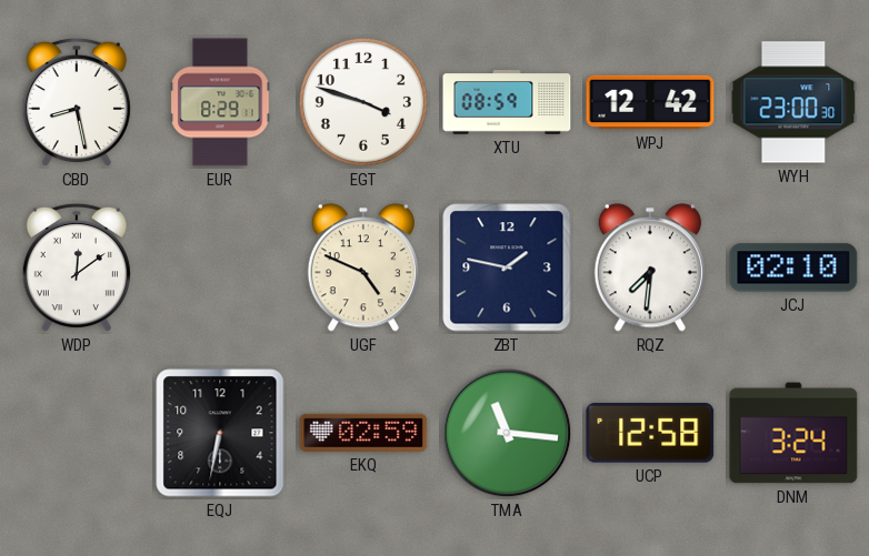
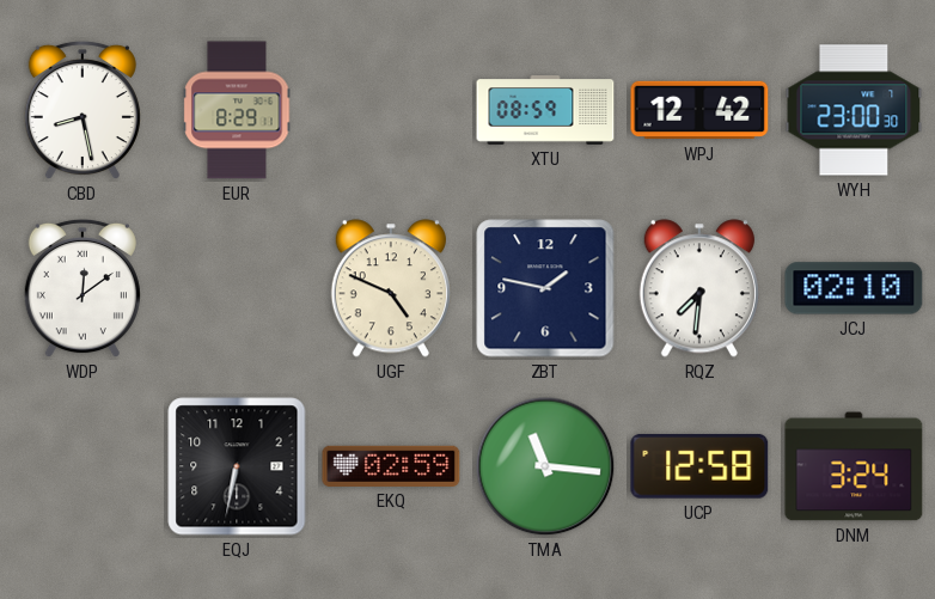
EGT: 3:48 -> none
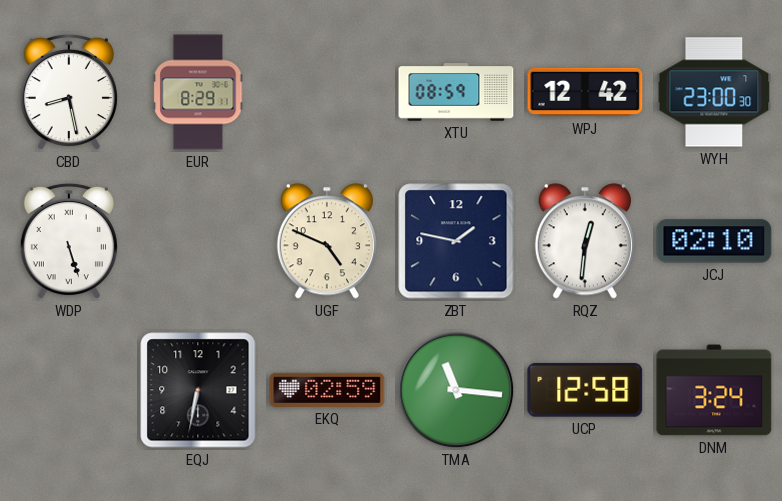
WDP: 12:09 -> 5:27
RQZ: 7:31 -> 12:31
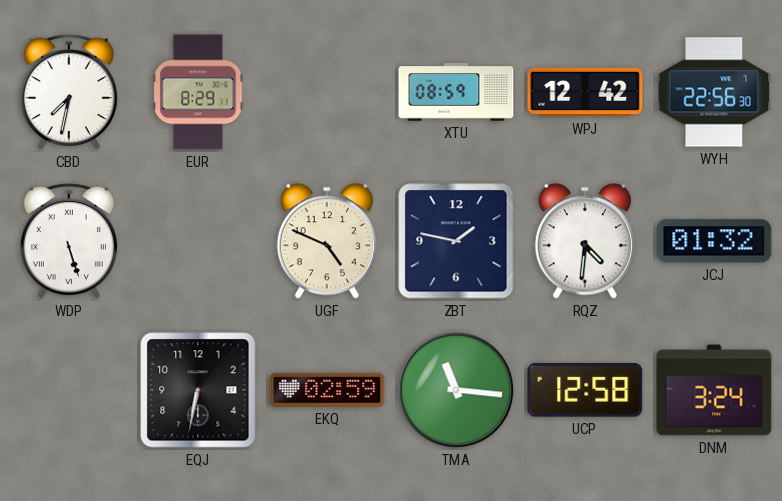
CBD: 8:28 -> 7:32
WYH: 23:00 -> 22:56
RQZ: 12:31 -> 4:31
JCJ: 02:10 -> 01:32
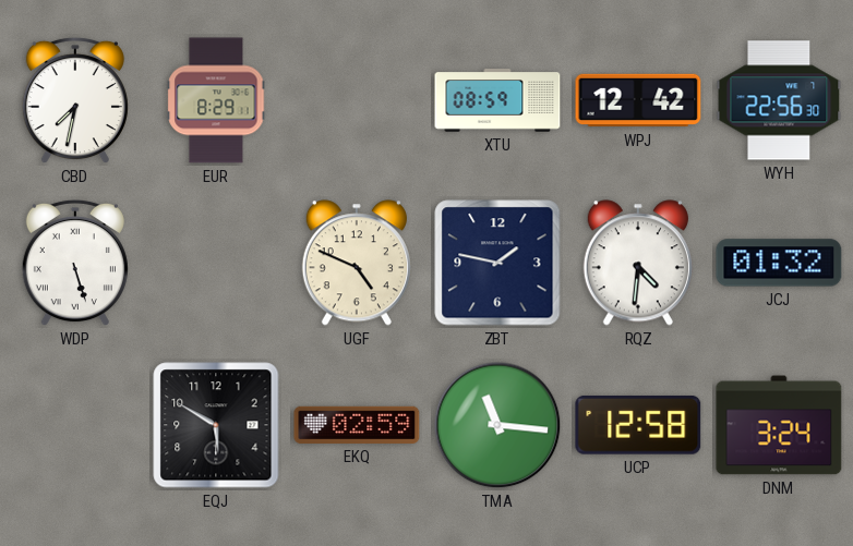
EQJ: 6:32 -> 5:50
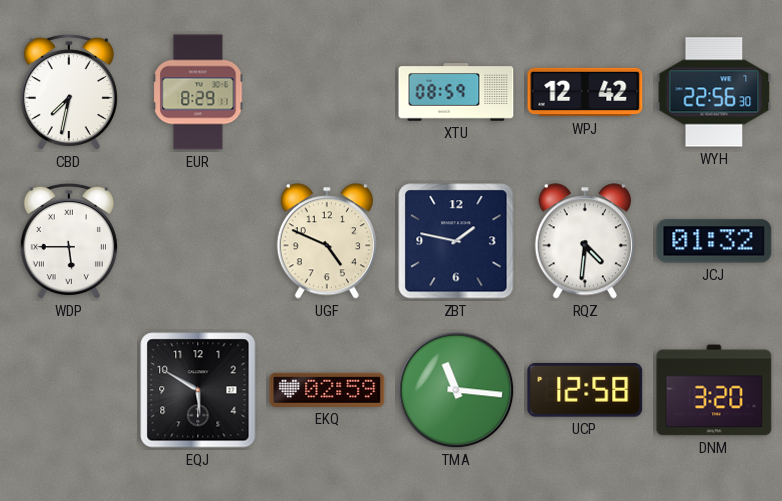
WDP: 5:27 -> 5:45
DNM: 3:24 -> 3:20
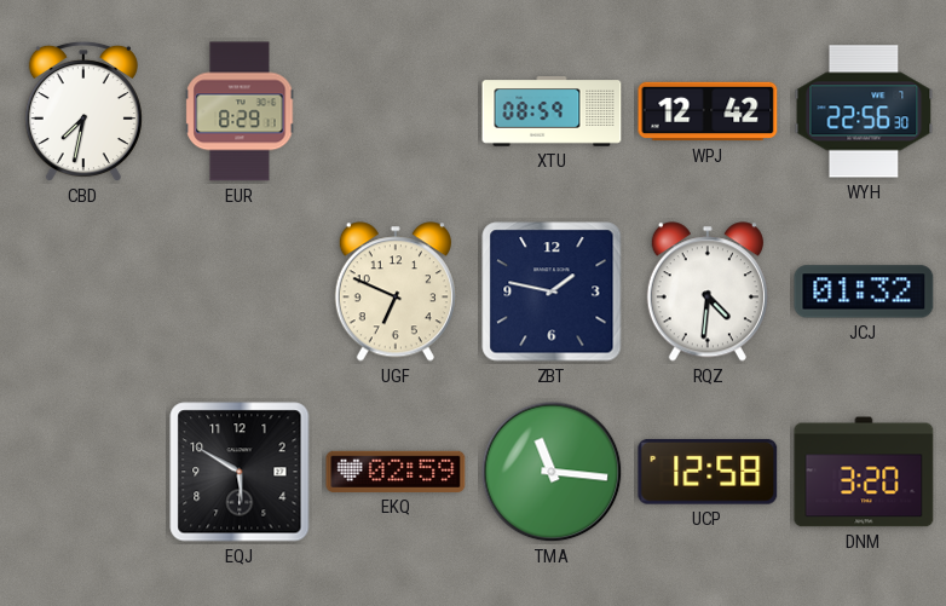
WDP: 5:45 -> none
UGF: 4:49 -> 6:49
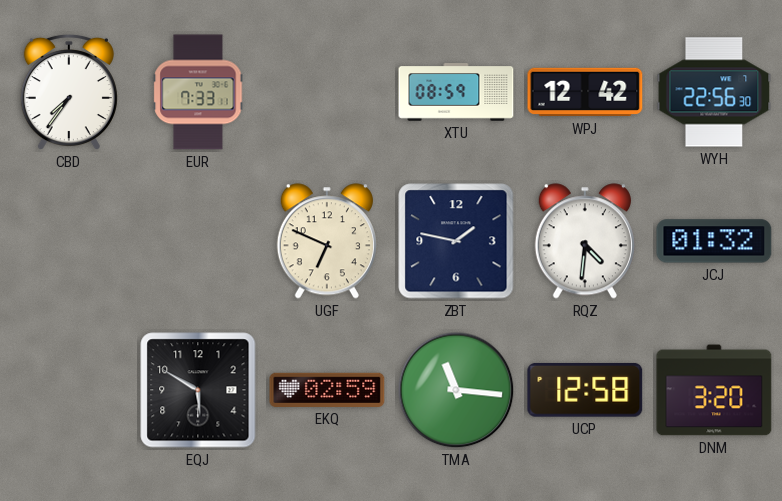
CBD: 7:32 -> 7:36
EUR: 8:29 -> 7:33
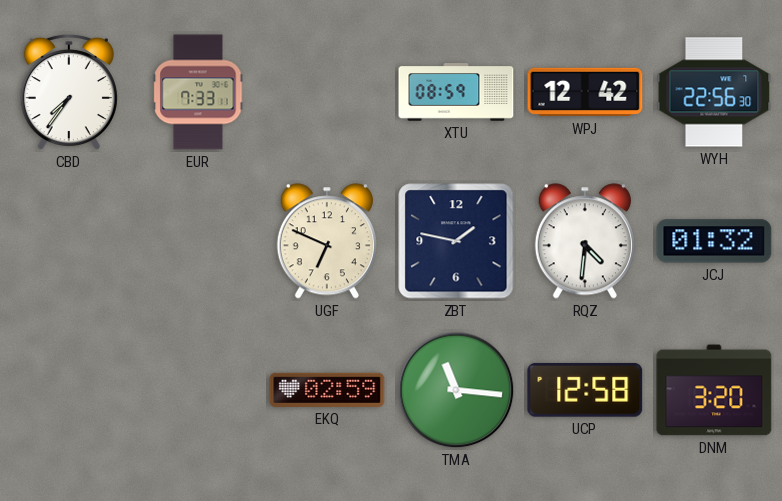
EQJ: 5:50 -> none
